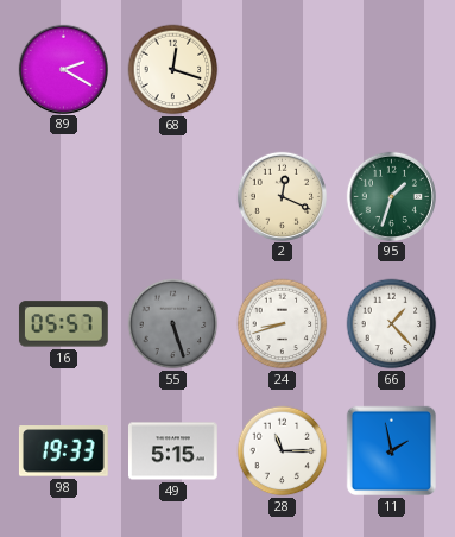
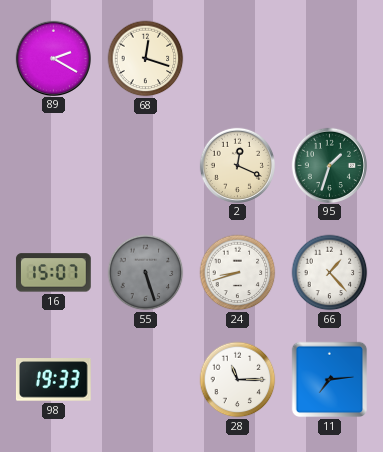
16: 05:57 -> 15:07
49: 5:15 -> none
11: 1:58 -> 7:14
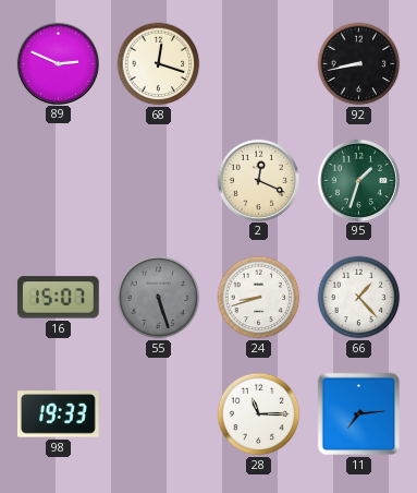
89: 2:20 -> 2:49
92: none -> 8:43
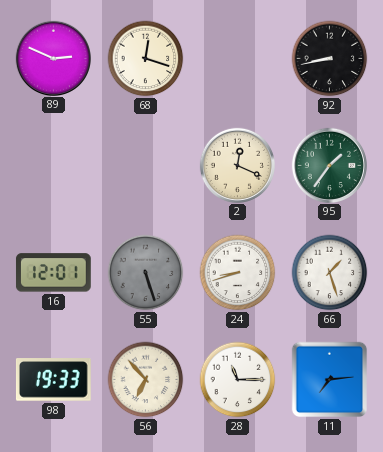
95: 1:33 -> 1:36
16: 15:07 -> 12:01
66: 1:23 -> 1:27
56: none -> 6:53
